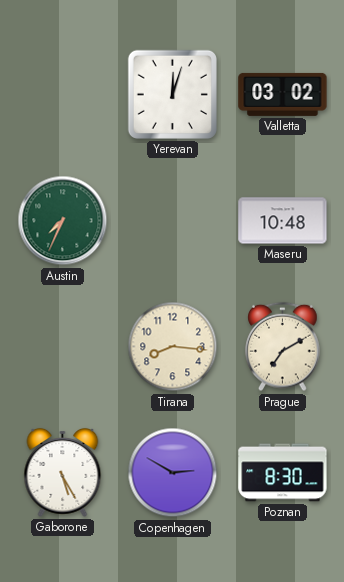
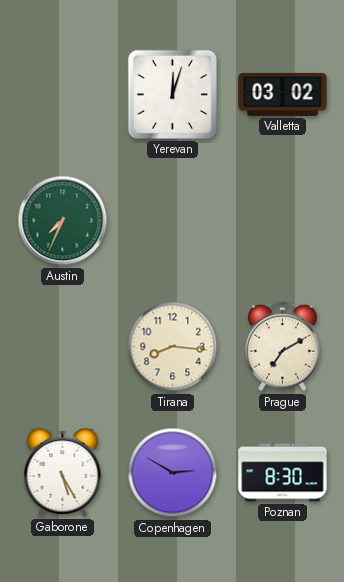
Maseru: 10:48 -> none
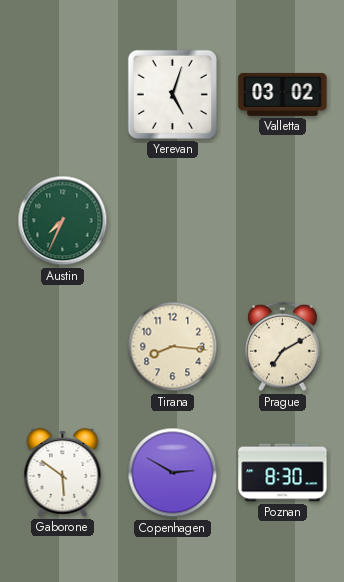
Yerevan: 12:03 -> 5:03
Gaborone: 5:25 -> 5:51
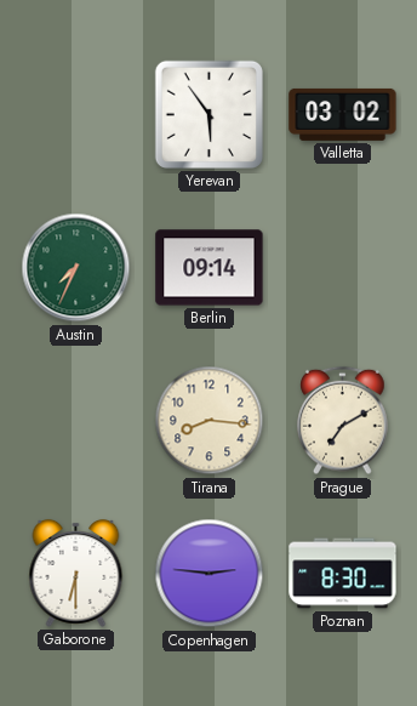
Yerevan: 5:03 -> 5:54
Berlin: none -> 09:14
Gaborone: 5:51 -> 6:30
Copenhagen: 2:50 -> 2:46
